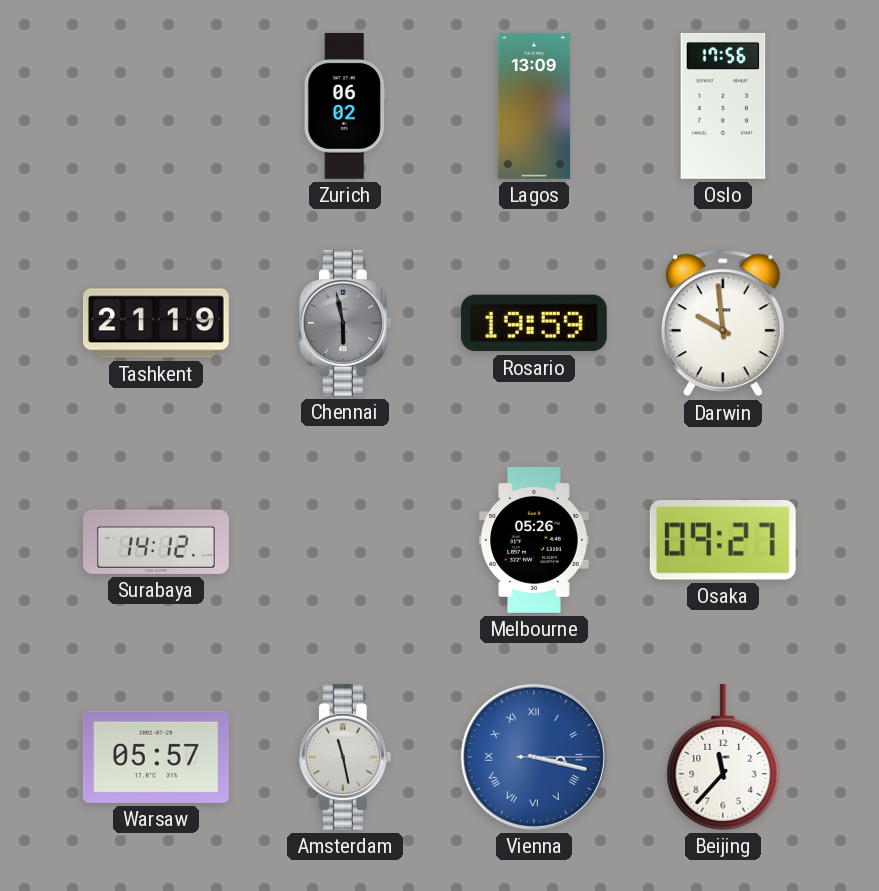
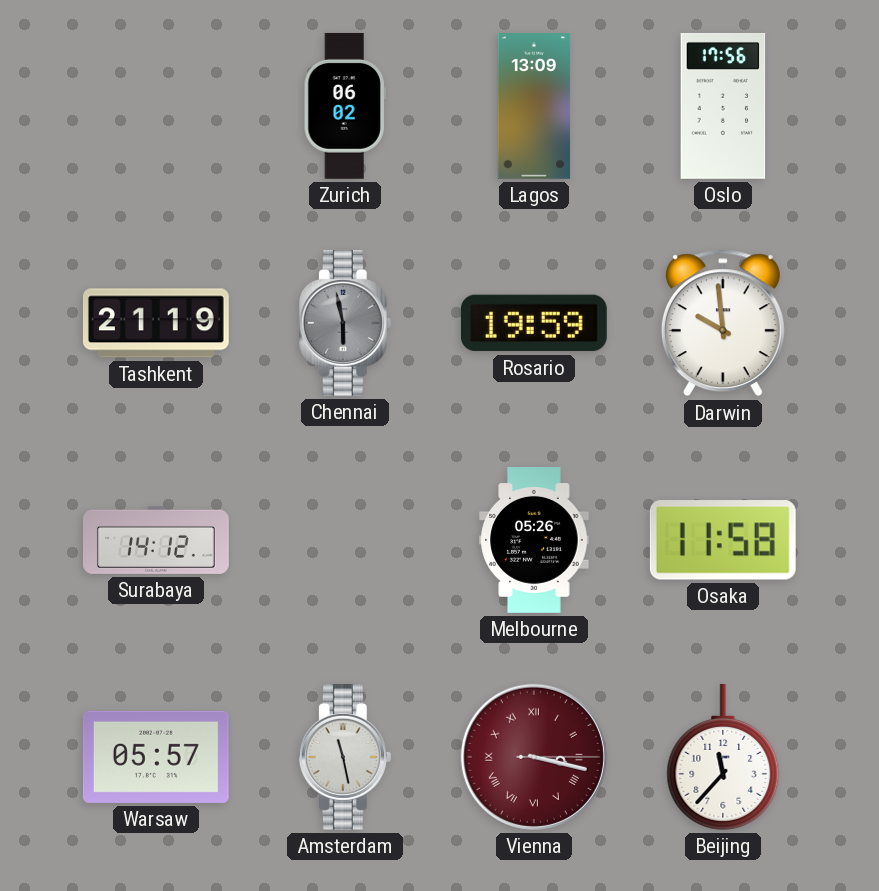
Osaka: 09:27 -> 11:58
Vienna dial: blue -> burgundy
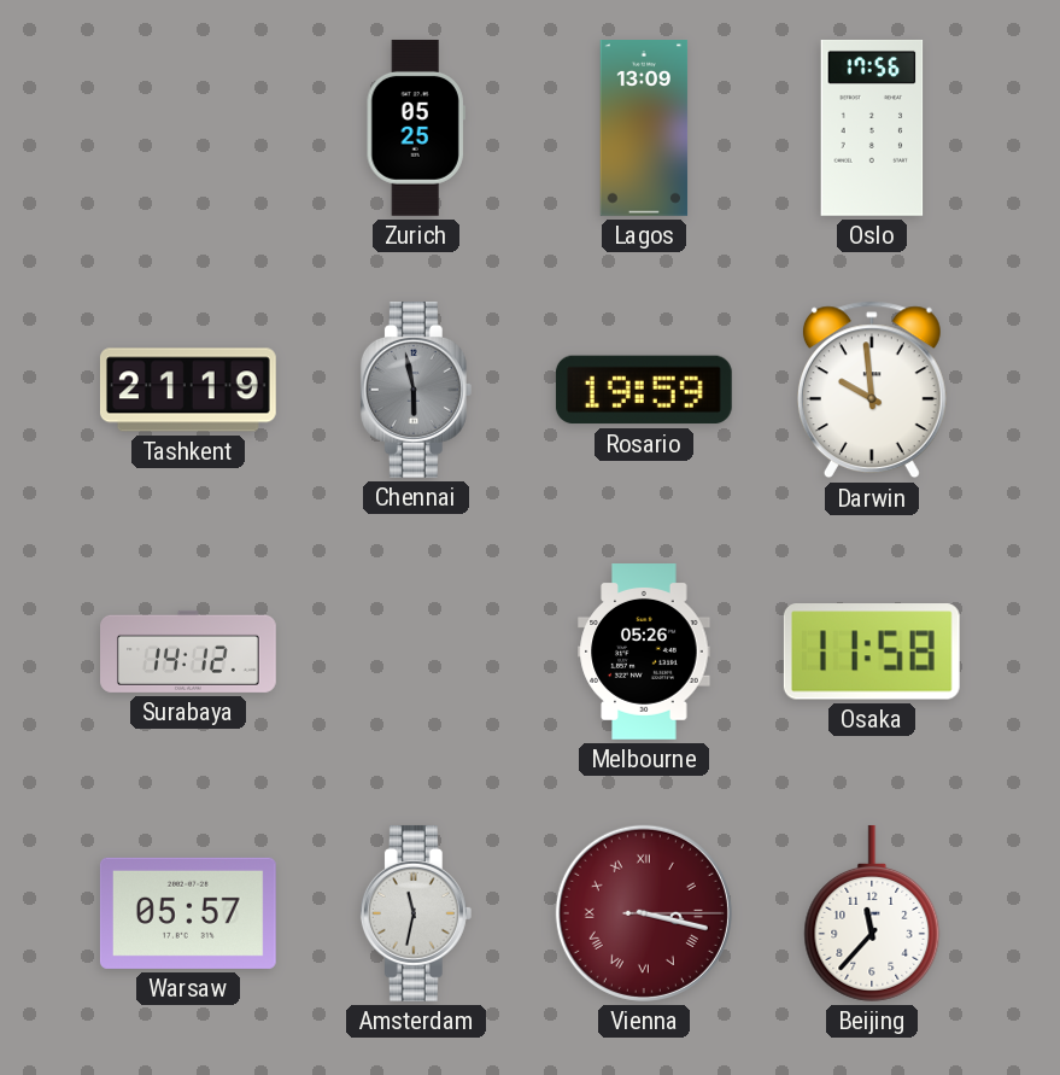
Zurich: 06:02 -> 05:25
Amsterdam: 11:28 -> 11:32
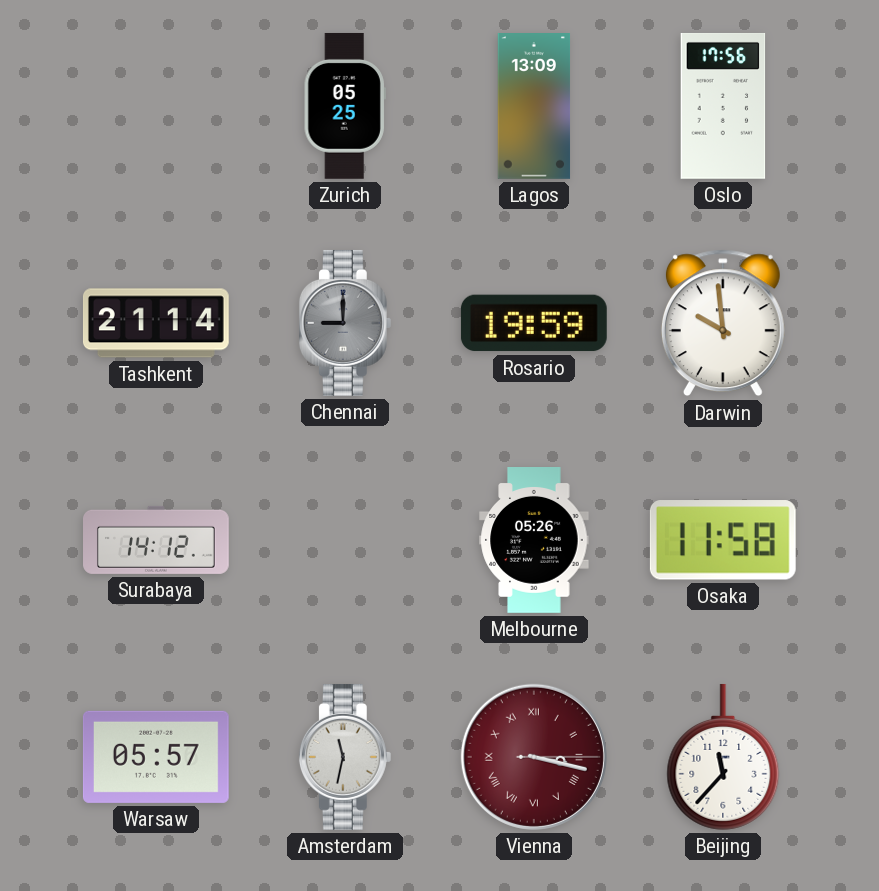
Tashkent: 21:19 -> 21:14
Chennai: 5:58 -> 9:00
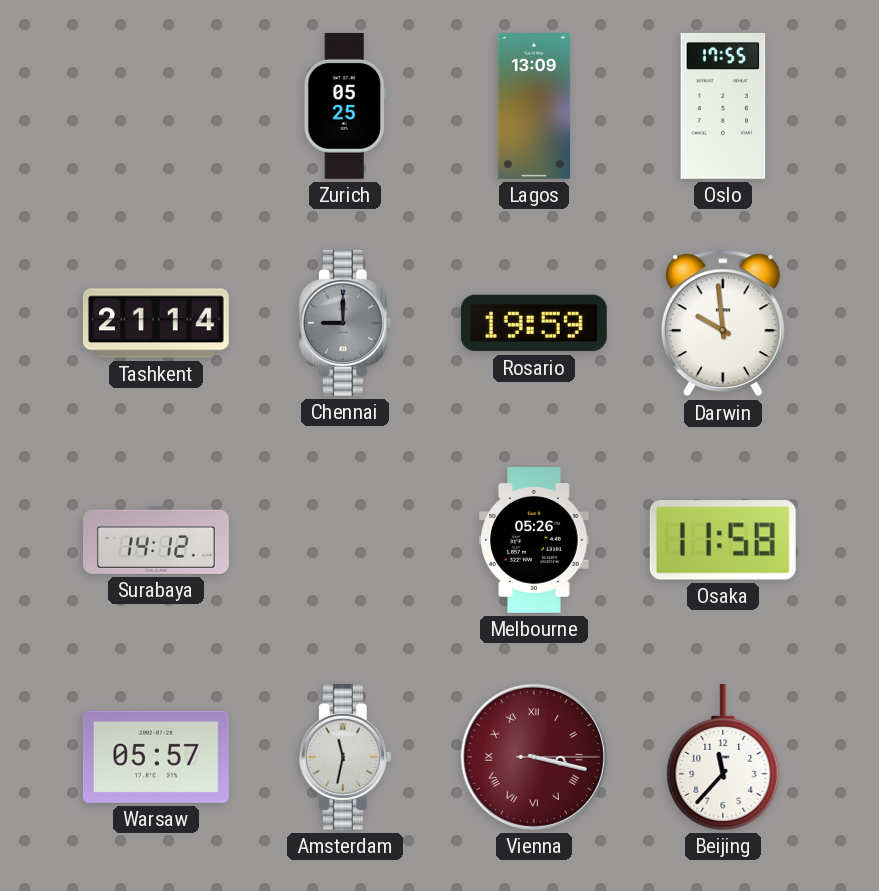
Oslo: 17:56 -> 17:55
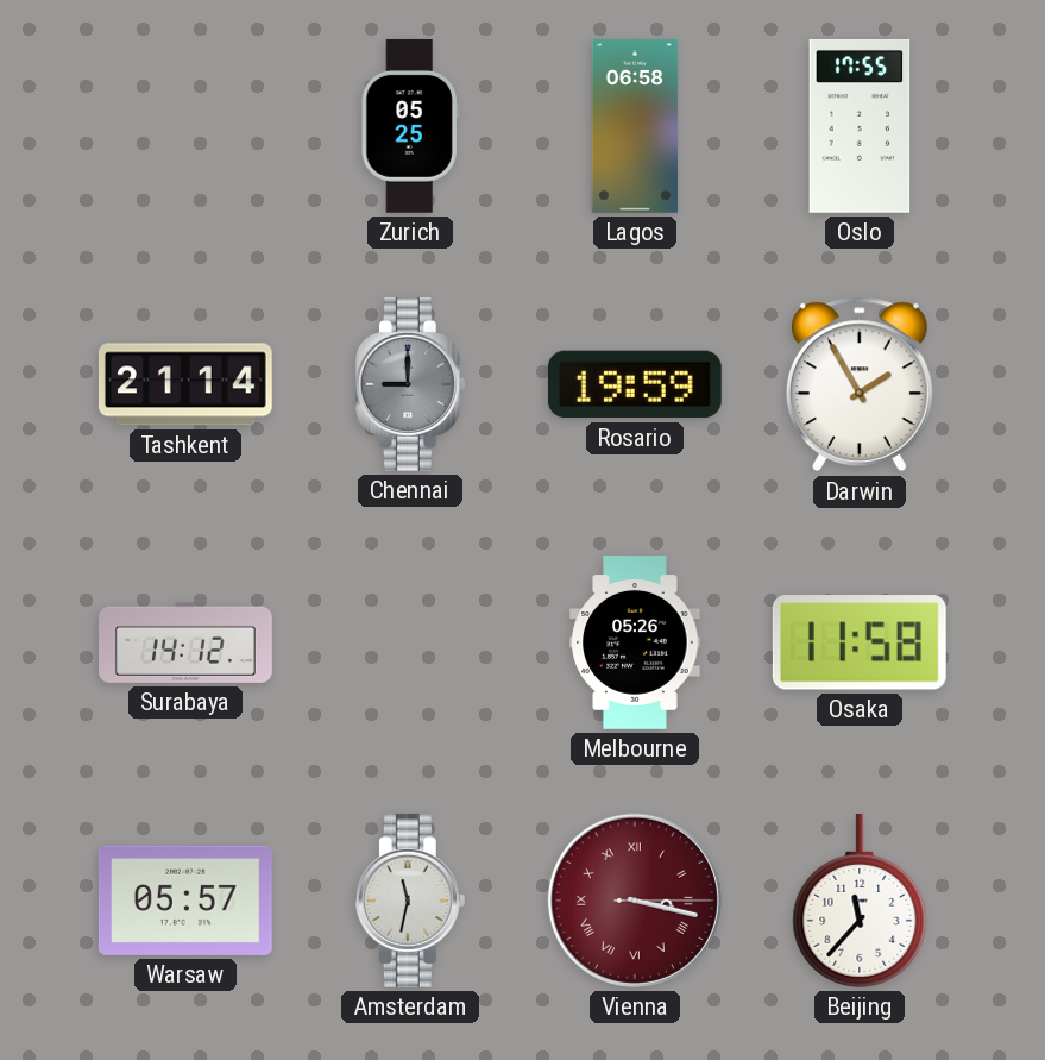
Lagos: 13:09 -> 06:58
Darwin: 9:59 -> 1:55
